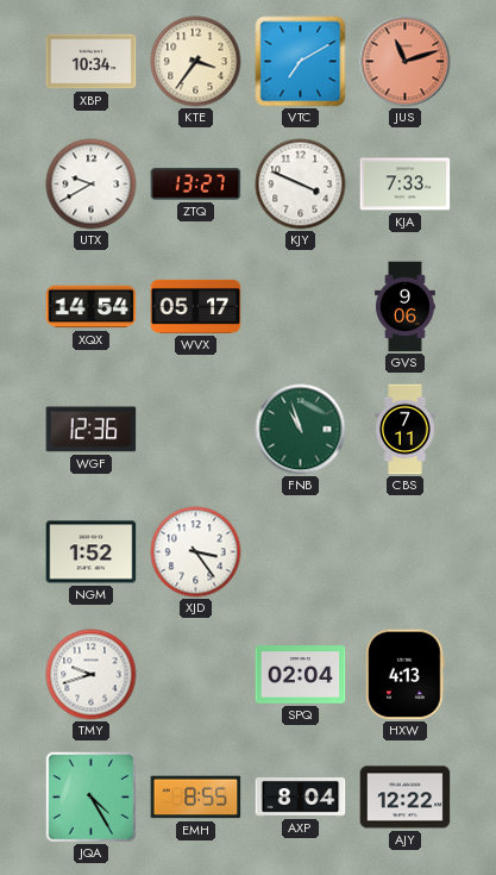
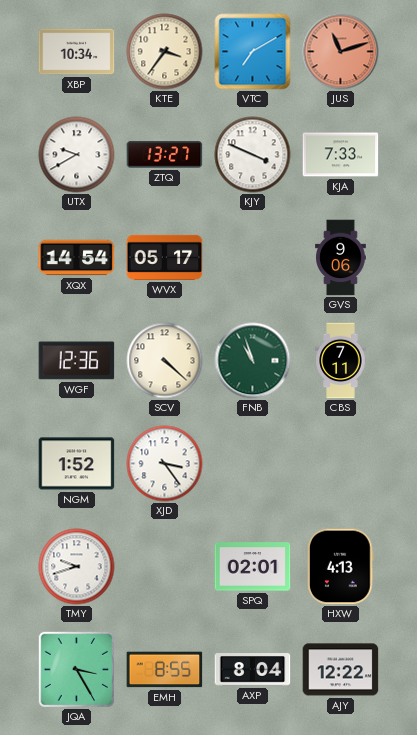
SCV: none -> 4:22
SPQ: 02:04 -> 02:01
JQA: 4:25 -> 3:25
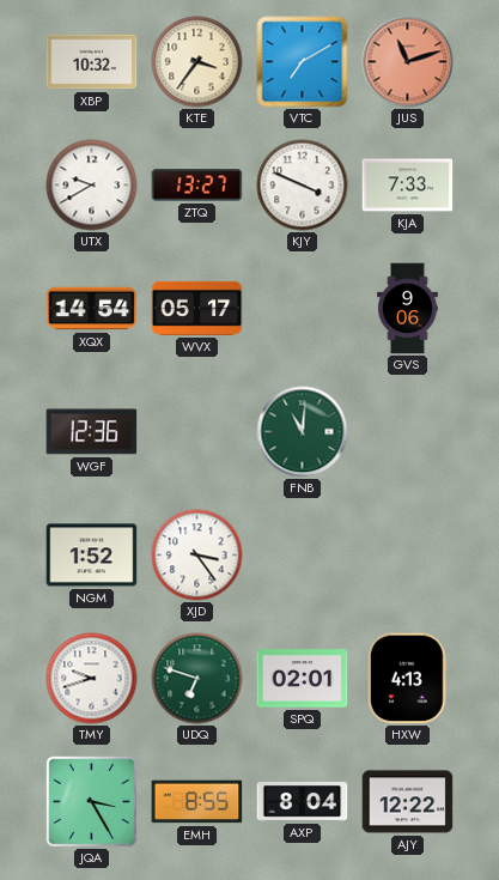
XBP: 10:34 -> 10:32
SCV: 4:22 -> none
FNB: 10:57 -> 11:01
CBS: 7:11 -> none
UDQ: none -> 6:48
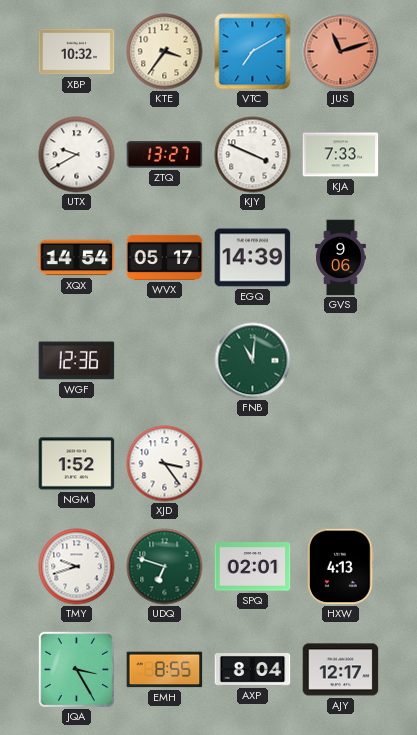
EGQ: none -> 14:39
AJY: 12:22 -> 12:17
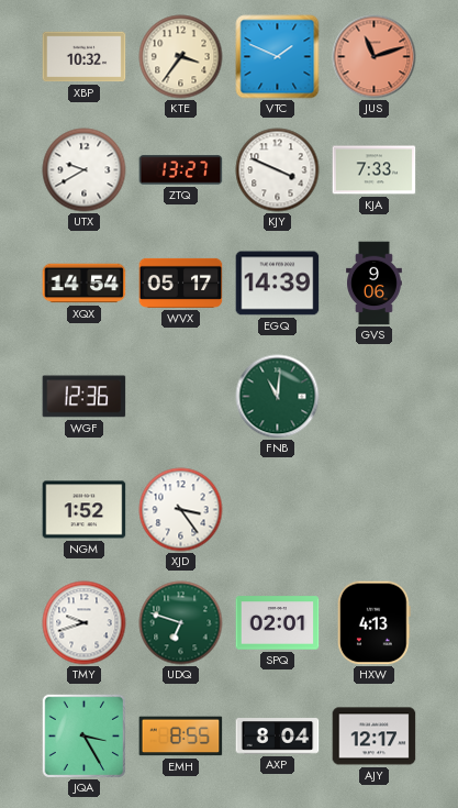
VTC: 7:10 -> 1:49
